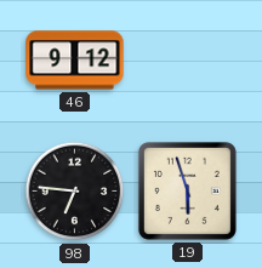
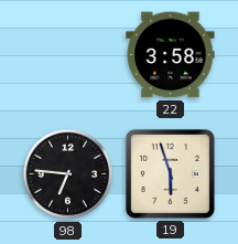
46: 9:12 -> none
22: none -> 3:58
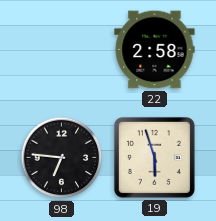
22: 3:58 -> 2:58
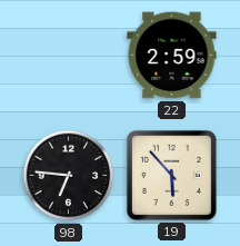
22: 2:58 -> 2:59
19: 5:57 -> 5:53
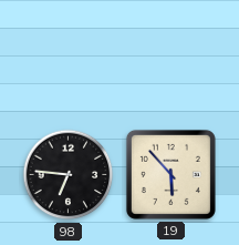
22: 2:59 -> none
